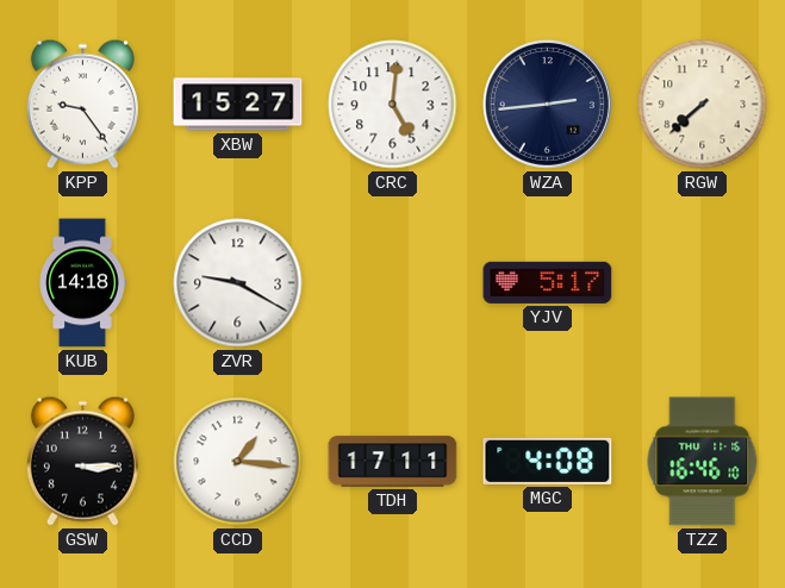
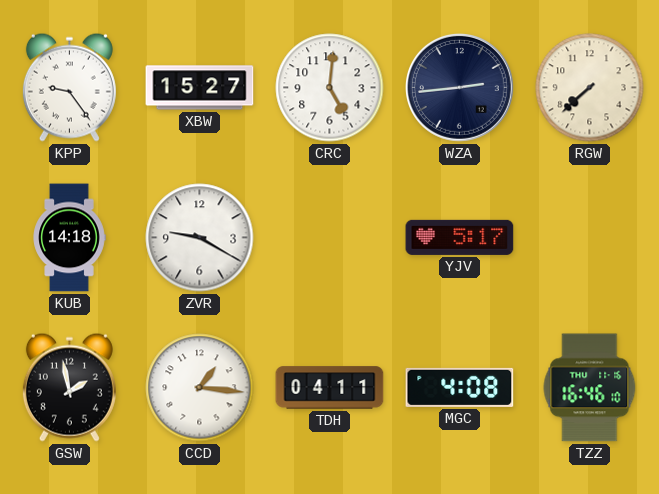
GSW: 3:15 -> 1:58
TDH: 17:11 -> 04:11
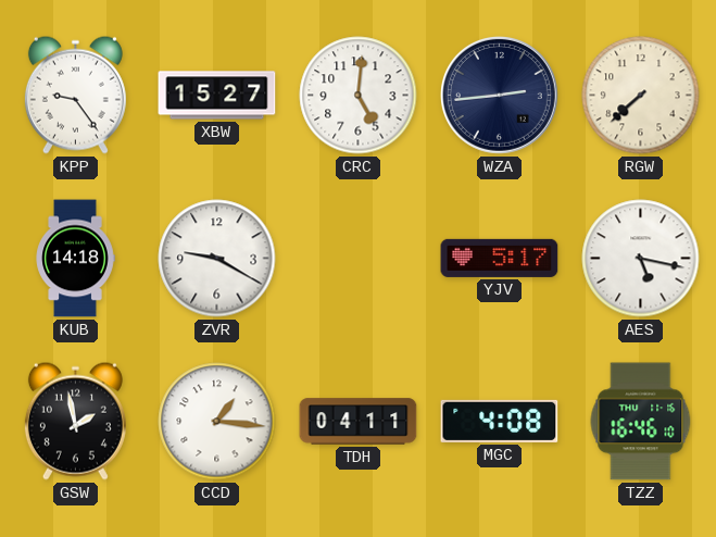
AES: none -> 5:17
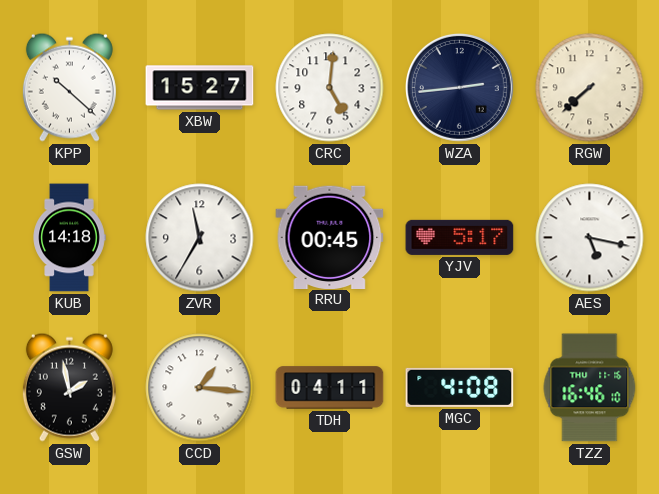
KPP: 9:24 -> 10:22
ZVR: 9:20 -> 11:35
RRU: none -> 00:45
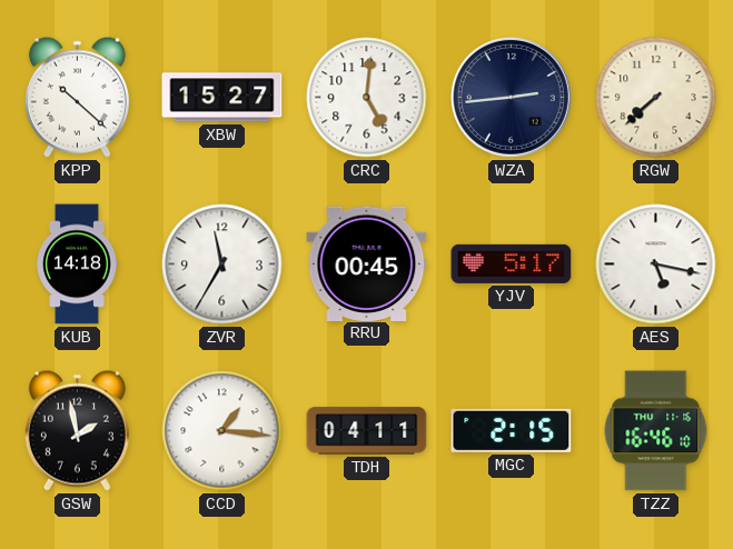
MGC: 4:08 -> 2:15
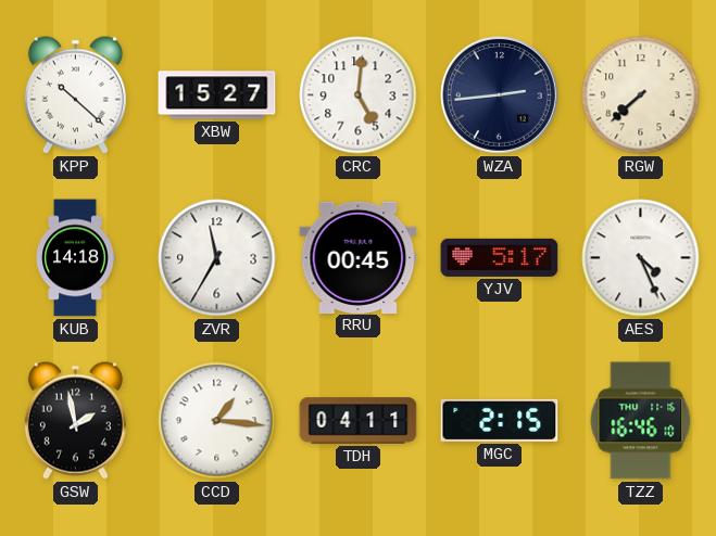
AES: 5:17 -> 4:26
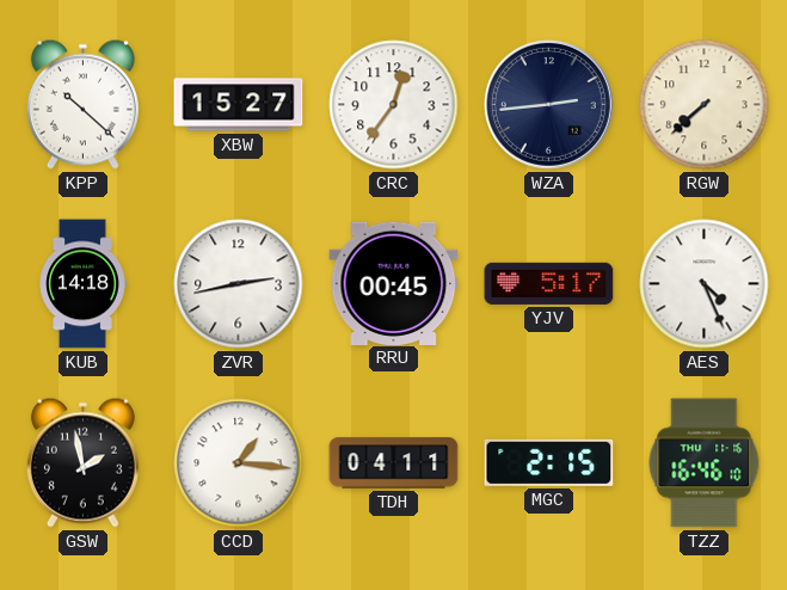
CRC: 5:01 -> 12:36
ZVR: 11:35 -> 2:43
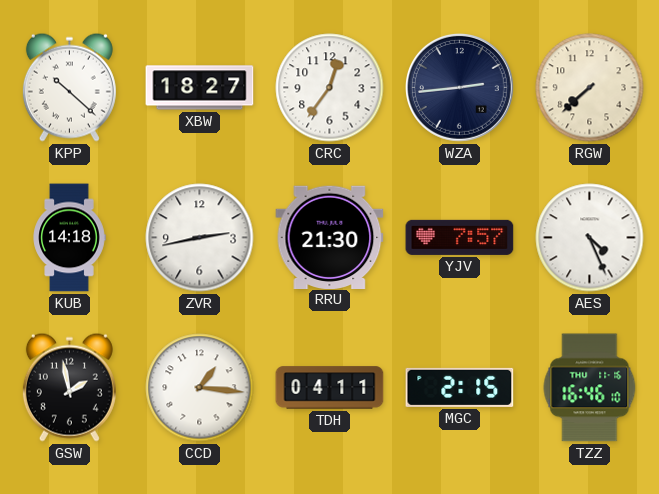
XBW: 15:27 -> 18:27
RRU: 00:45 -> 21:30
YJV: 5:17 -> 7:57
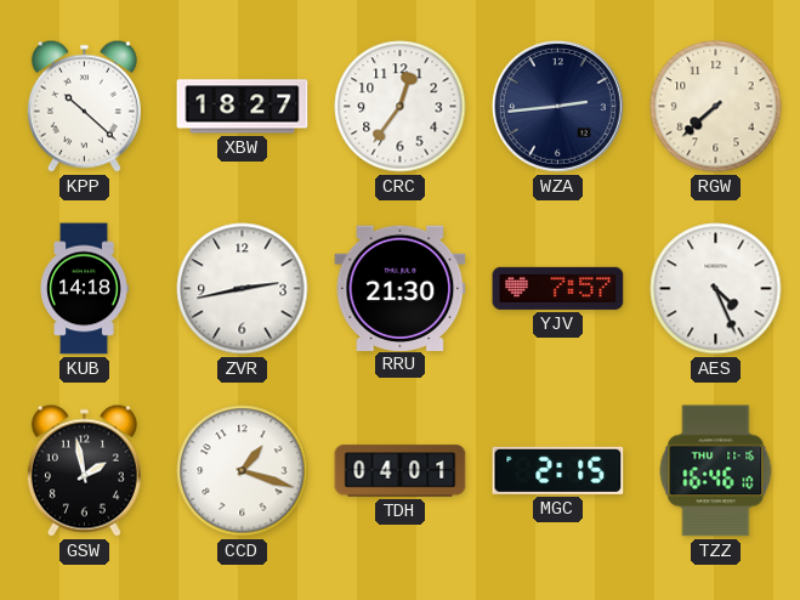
CCD: 1:16 -> 1:18
TDH: 04:11 -> 04:01
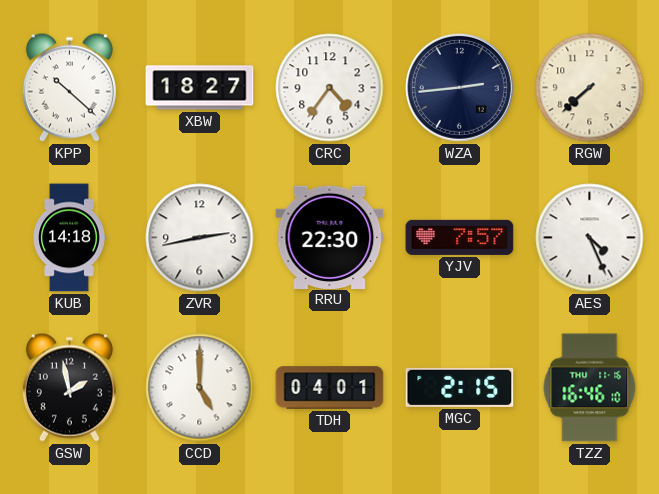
CRC: 12:36 -> 4:36
RRU: 21:30 -> 22:30
CCD: 1:18 -> 5:00
